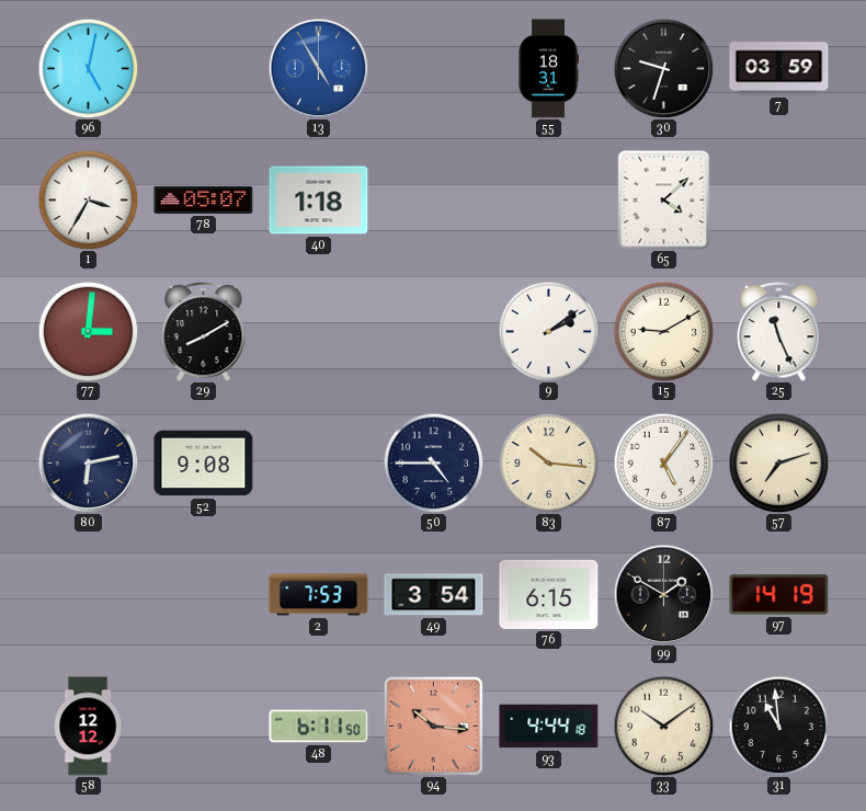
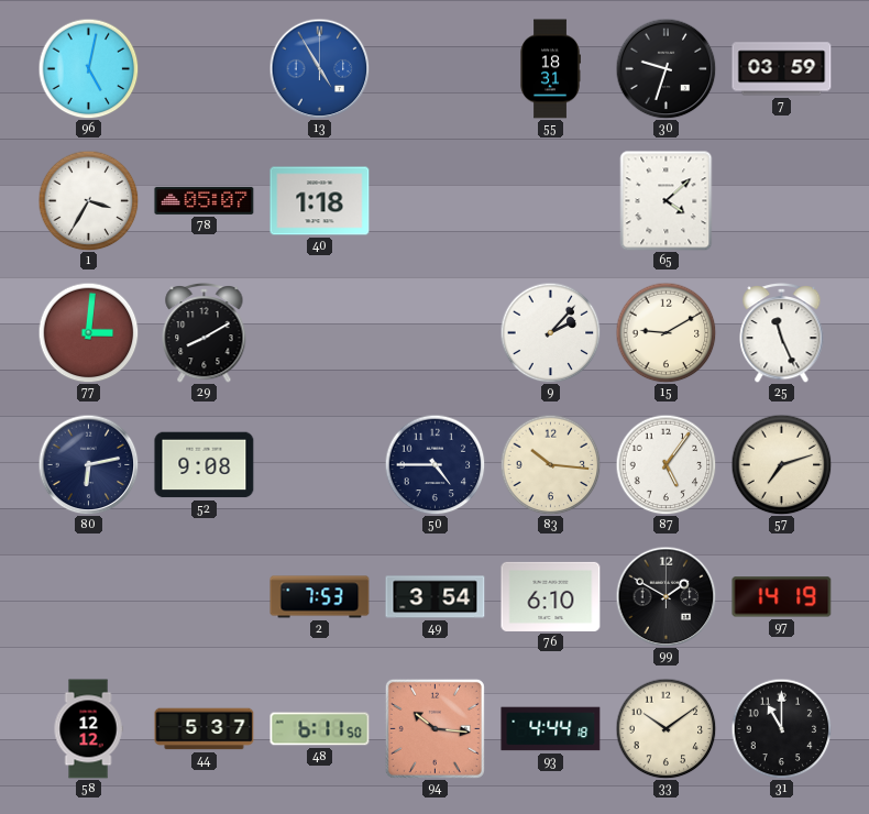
9: 2:09 -> 2:07
76: 6:15 -> 6:10
44: none -> 5:37
31: 10:59 -> 11:00
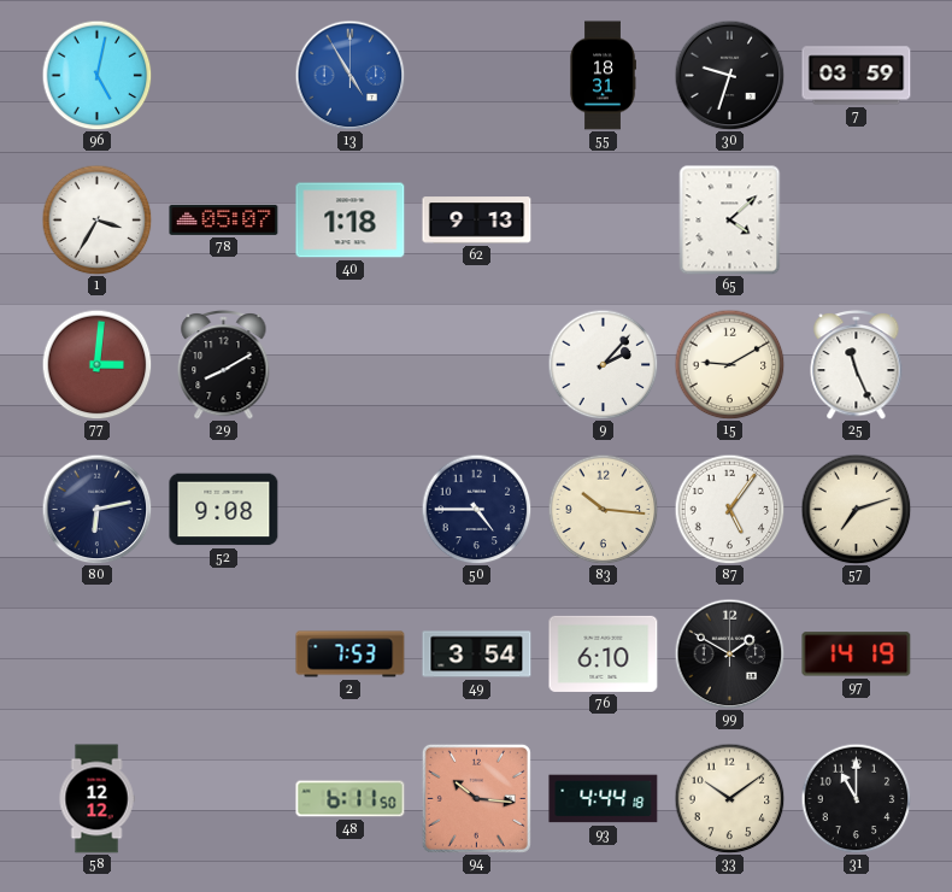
62: none -> 9:13
44: 5:37 -> none
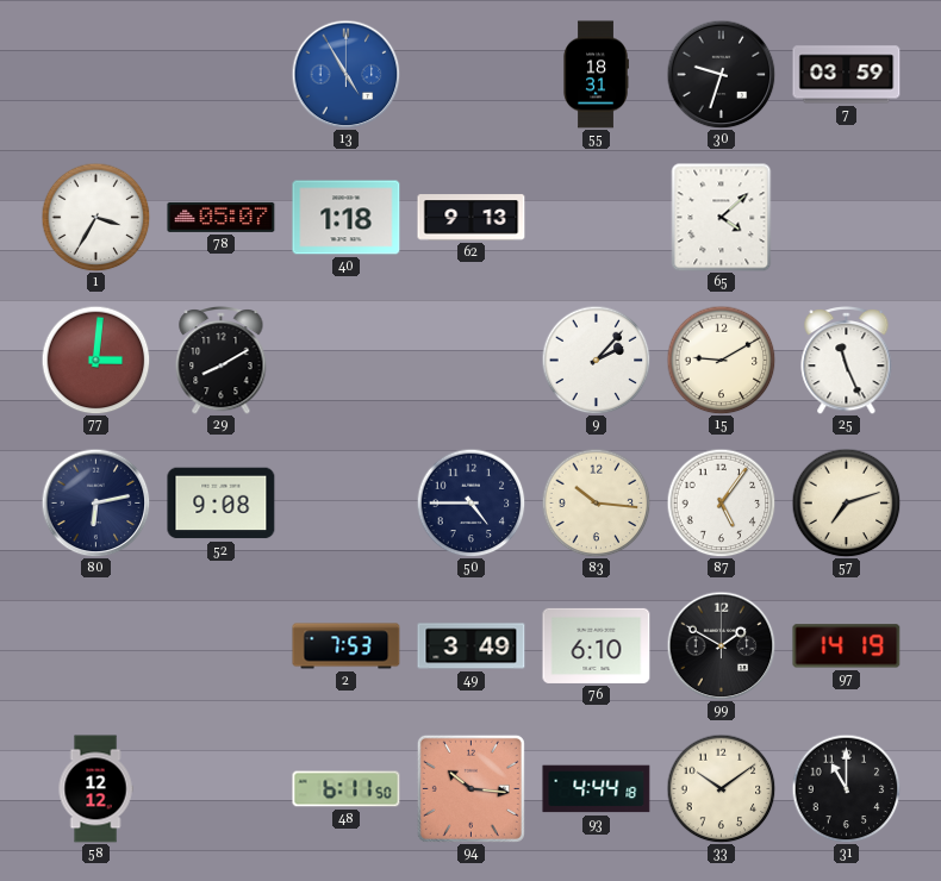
96: 5:02 -> none
49: 3:54 -> 3:49
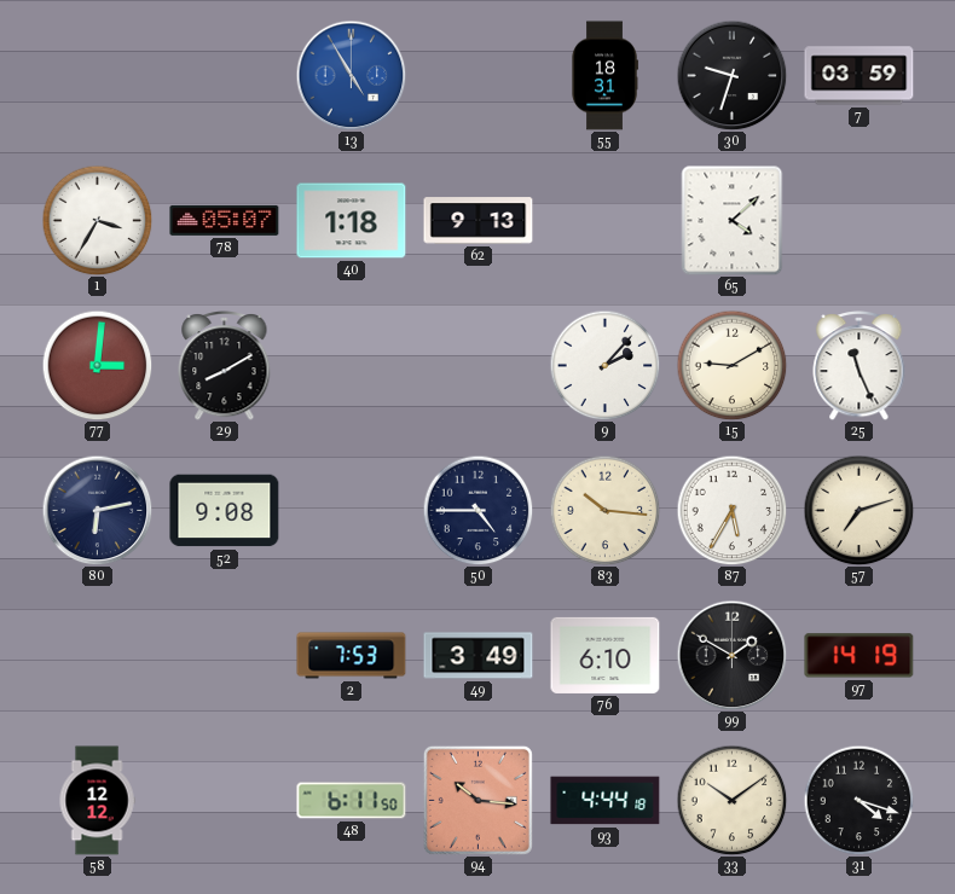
87: 5:06 -> 5:35
31: 11:00 -> 4:18
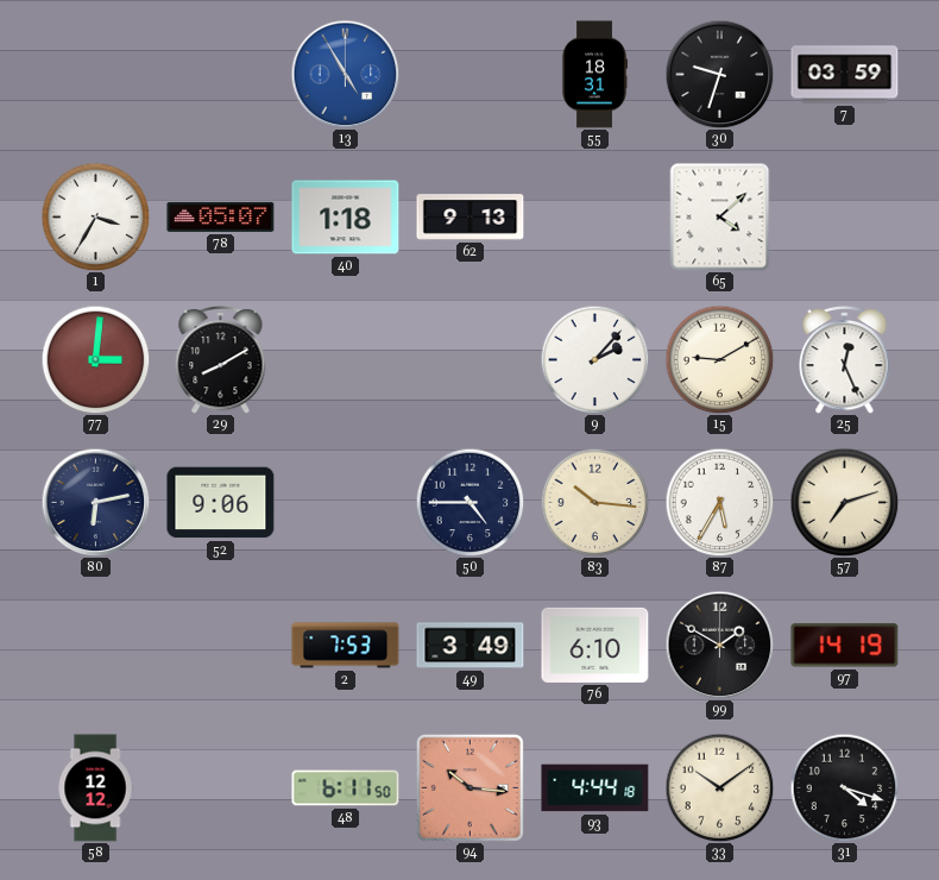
25: 11:26 -> 12:26
52: 9:08 -> 9:06
